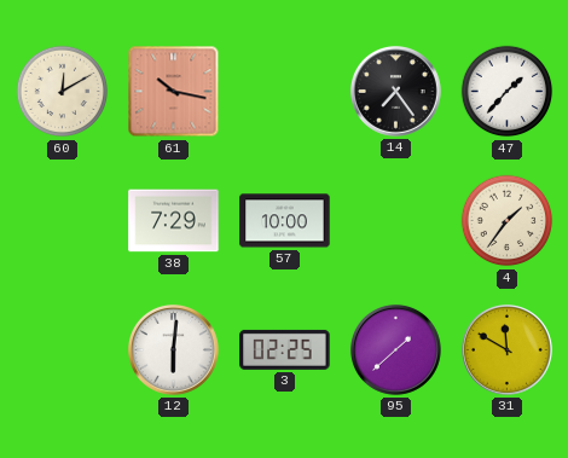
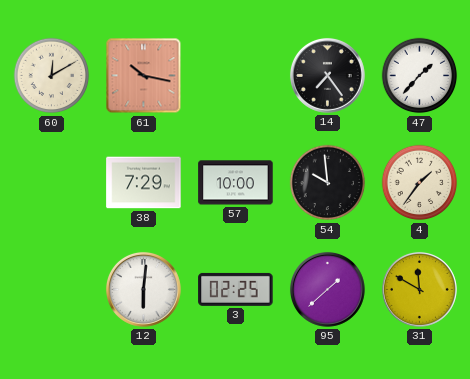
54: none -> 9:59
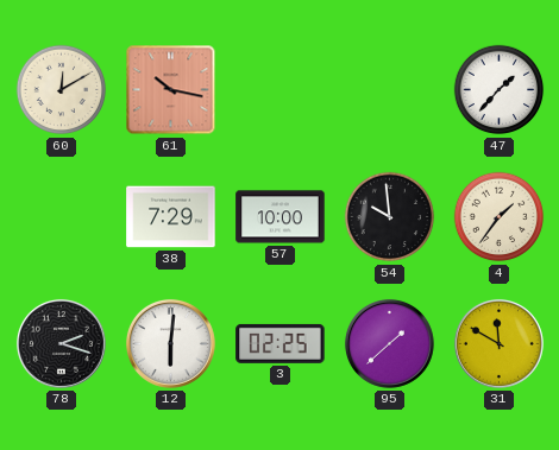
14: 7:24 -> none
78: none -> 2:18
